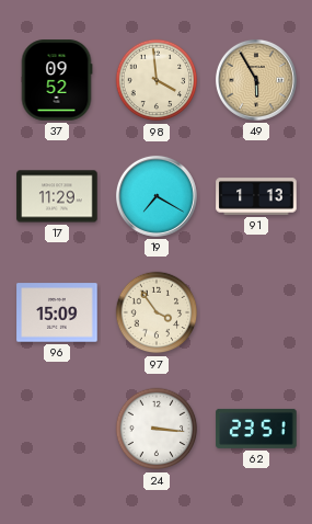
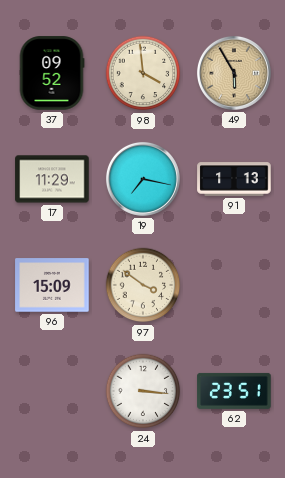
19: 7:20 -> 7:17
97: 3:54 -> 3:51
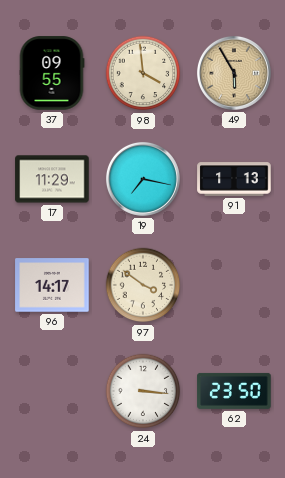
37: 09:52 -> 09:55
96: 15:09 -> 14:17
62: 23:51 -> 23:50
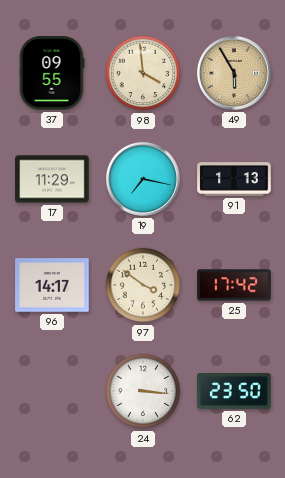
25: none -> 17:42
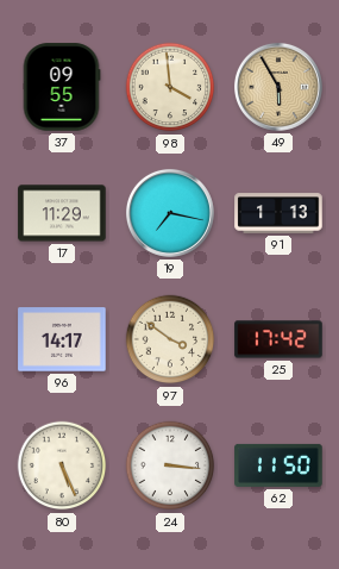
80: none -> 5:26
62: 23:50 -> 11:50
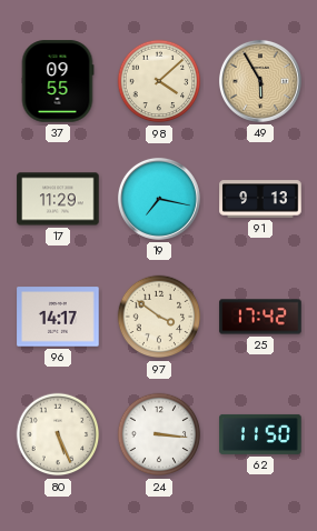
98: 3:59 -> 4:08
91: 1:13 -> 9:13
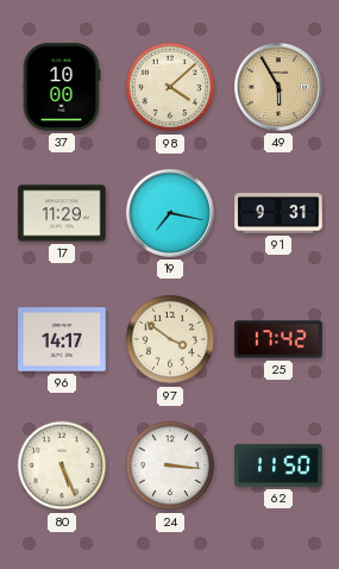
37: 09:55 -> 10:00
91: 9:13 -> 9:31
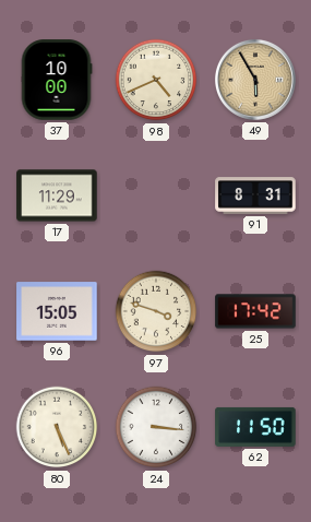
98: 4:08 -> 4:41
19: 7:17 -> none
91: 9:31 -> 8:31
96: 14:17 -> 15:05
97: 3:51 -> 3:48
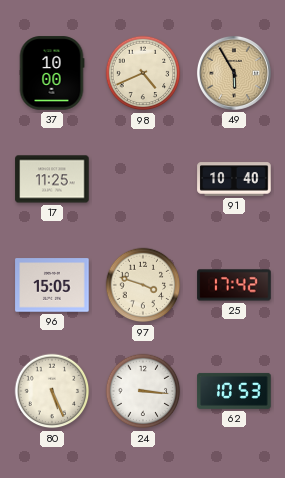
17: 11:29 -> 11:25
91: 8:31 -> 10:40
62: 11:50 -> 10:53
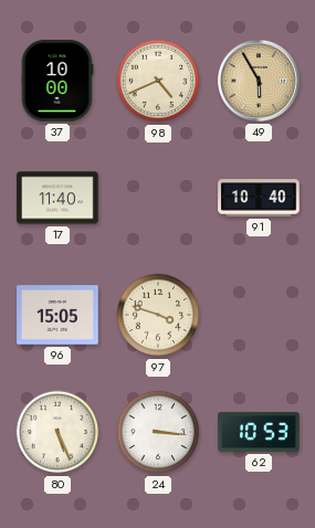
17: 11:25 -> 11:40
25: 17:42 -> none
